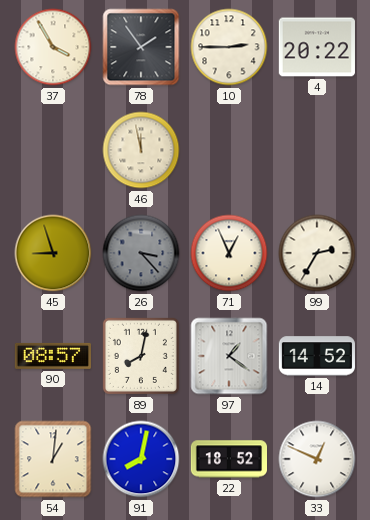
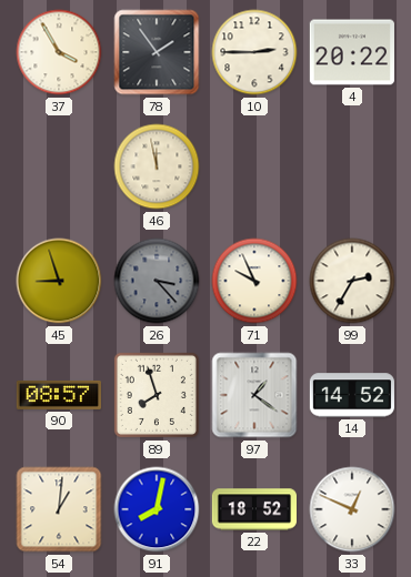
71: 12:56 -> 9:56
89: 8:02 -> 7:57
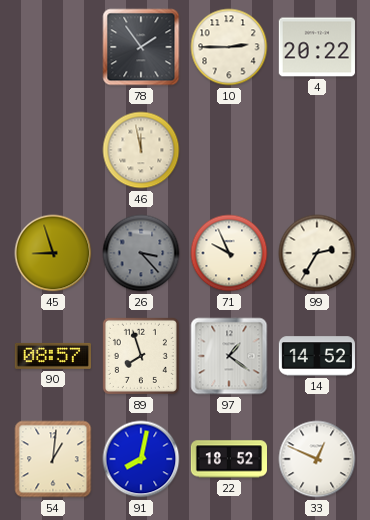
37: 3:55 -> none
